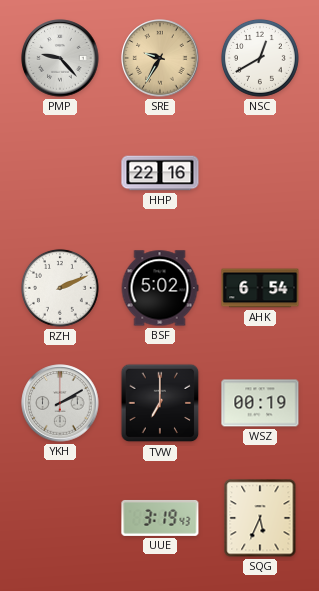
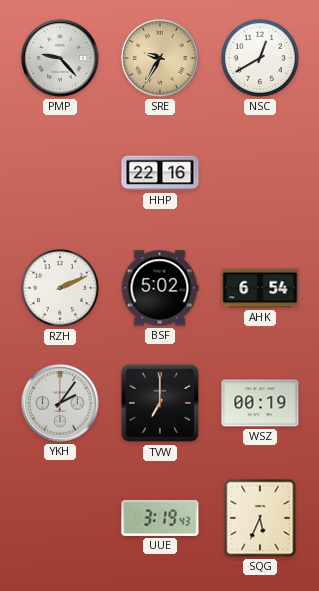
YKH: 2:10 -> 2:06
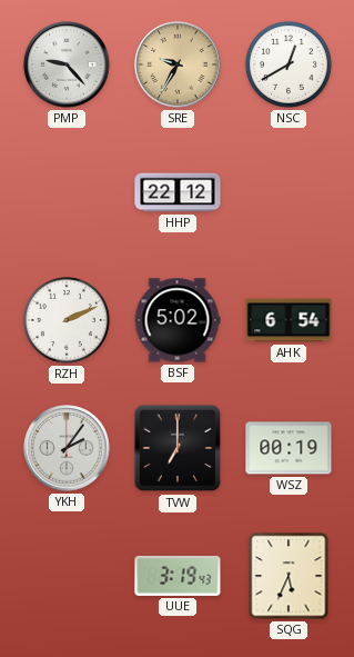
HHP: 22:16 -> 22:12
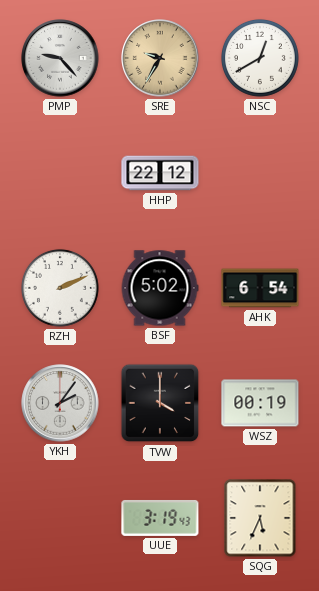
TVW: 7:00 -> 4:00
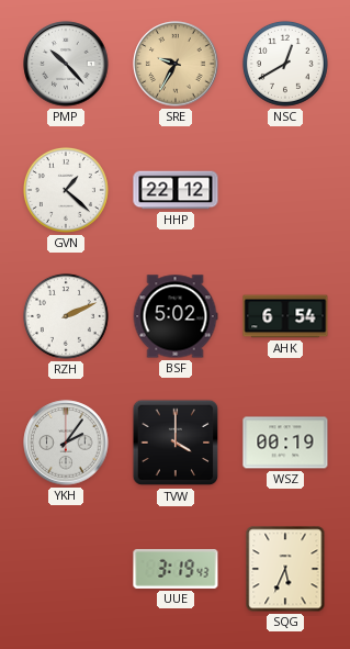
PMP: 9:23 -> 10:23
GVN: none -> 1:22
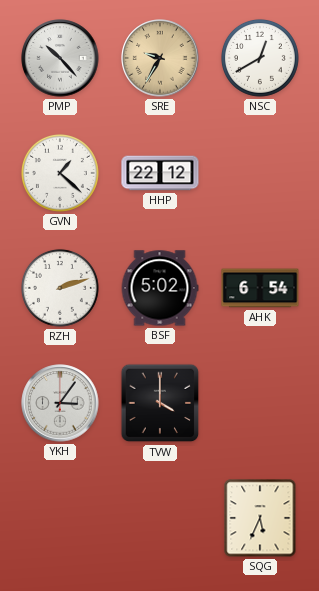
RZH: 2:11 -> 2:12
YKH: 2:06 -> 3:06
WSZ: 00:19 -> none
UUE: 3:19 -> none
